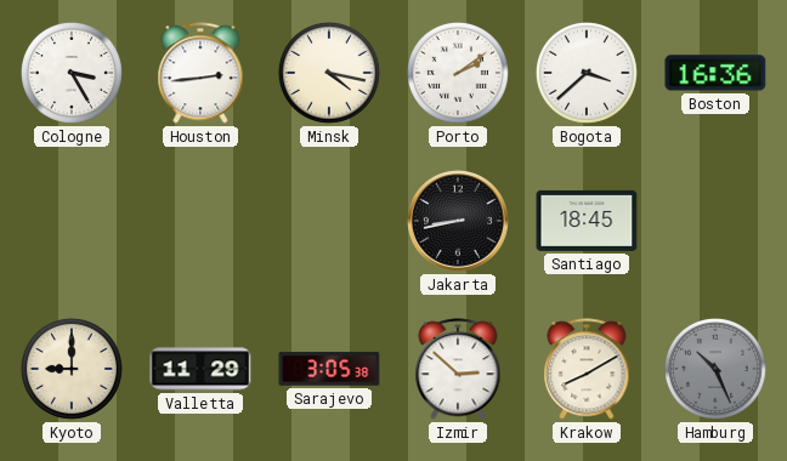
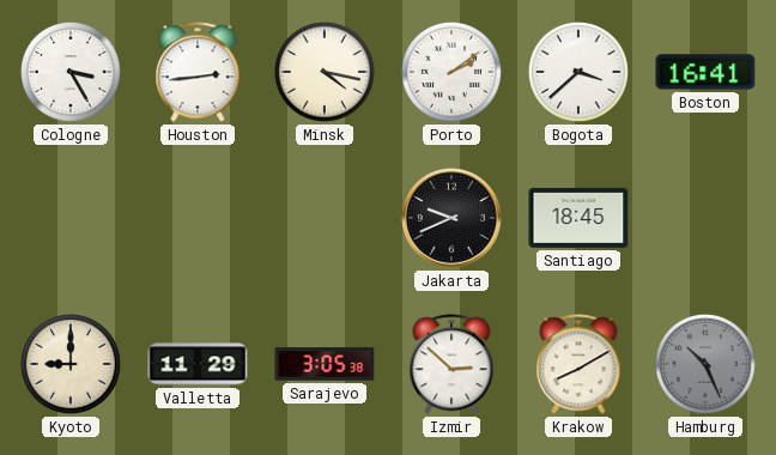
Boston: 16:36 -> 16:41
Jakarta: 8:43 -> 9:41
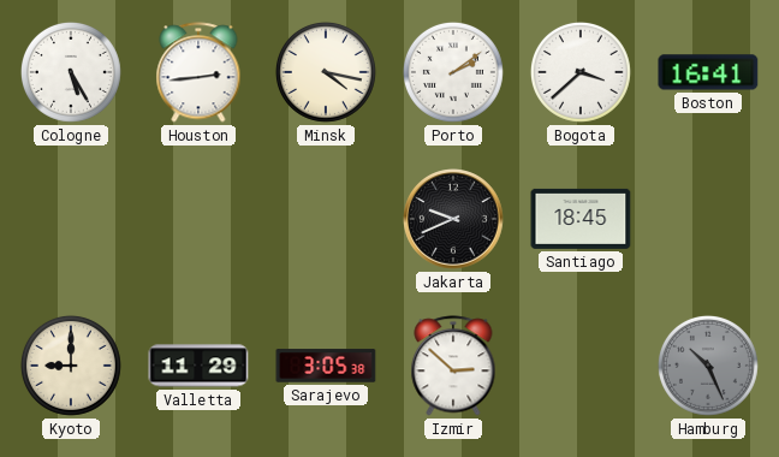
Cologne: 3:25 -> 5:25
Krakow: 8:10 -> none
